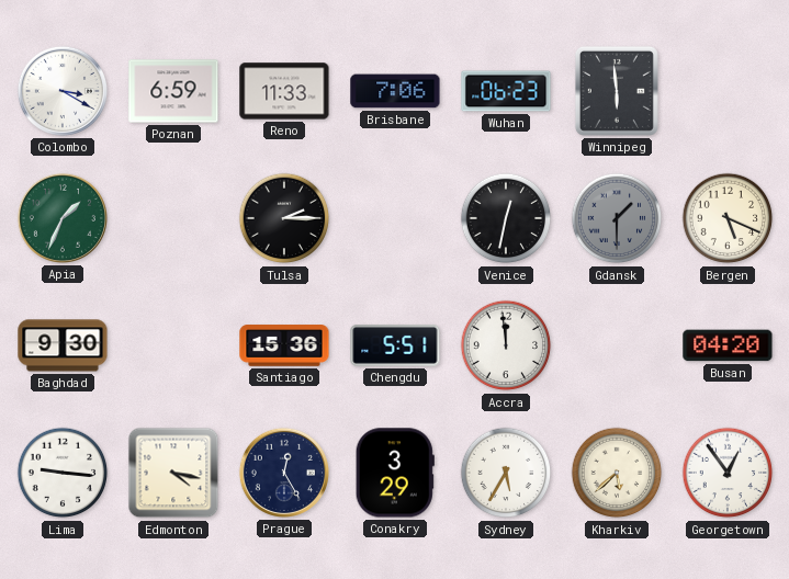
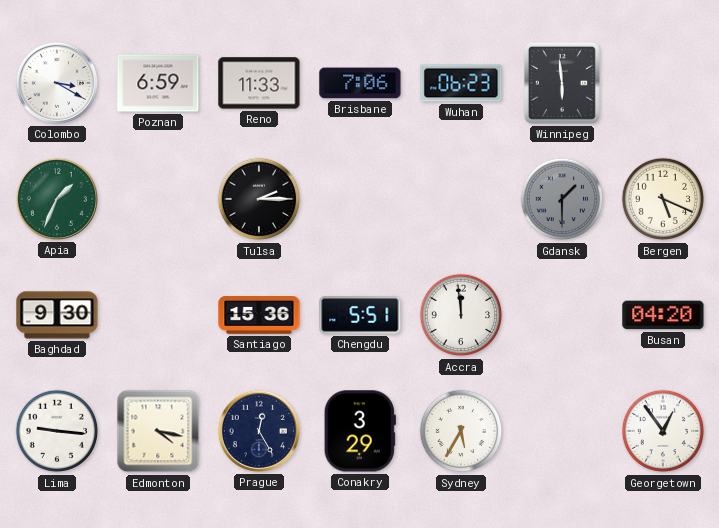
Venice: 12:32 -> none
Kharkiv: 5:38 -> none
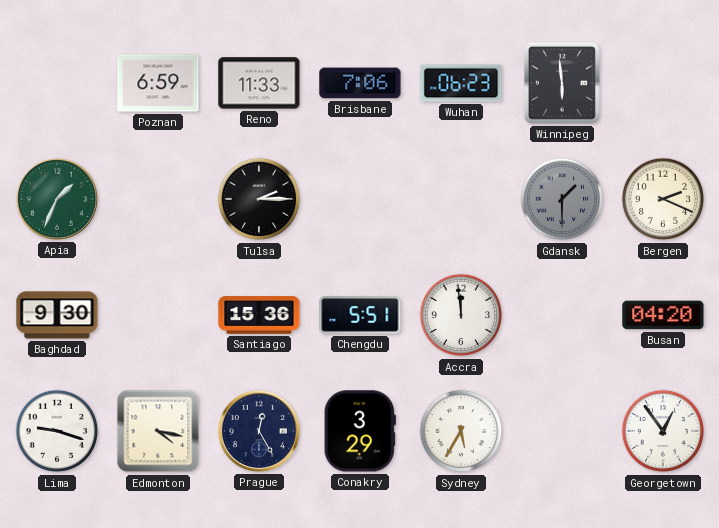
Colombo: 3:20 -> none
Bergen: 5:19 -> 2:19
Lima: 9:16 -> 9:18
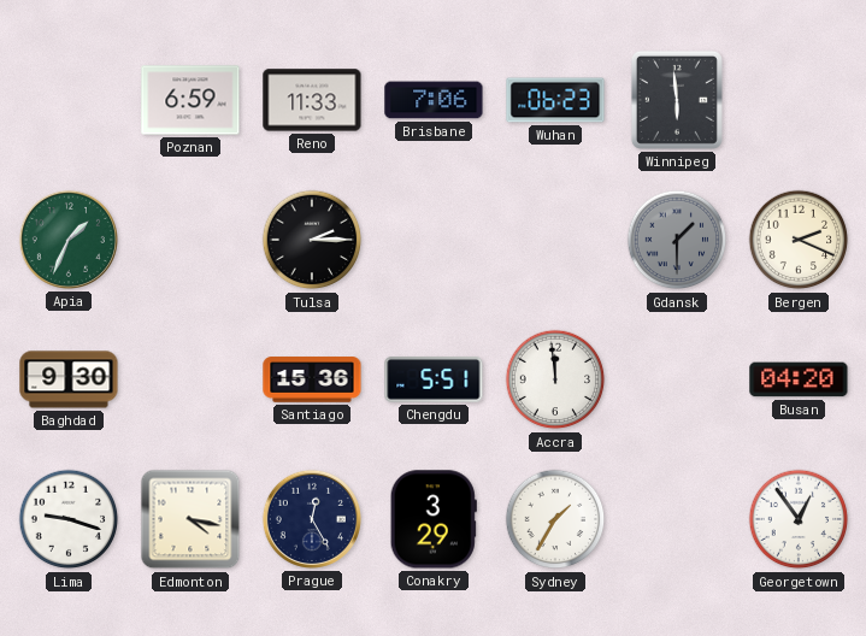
Sydney: 5:35 -> 1:35
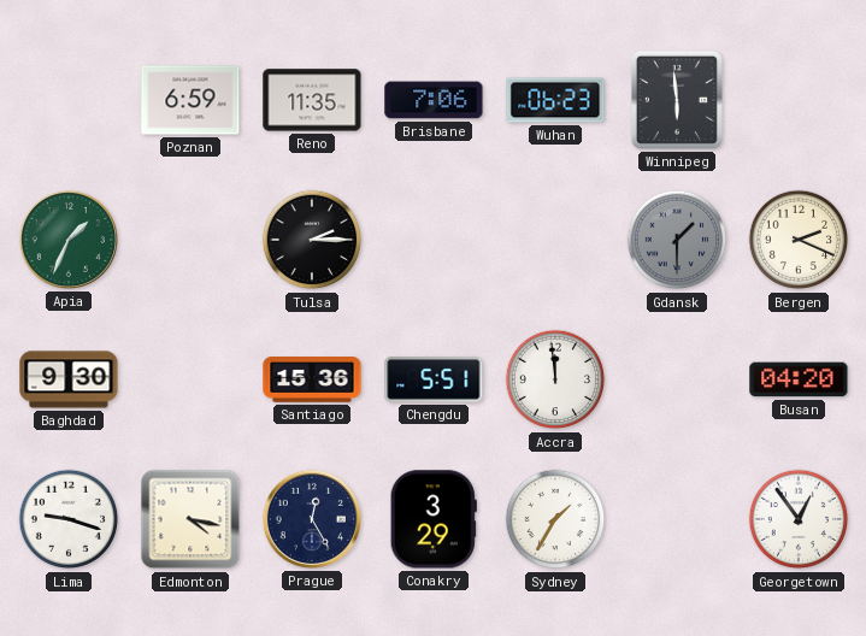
Reno: 11:33 -> 11:35
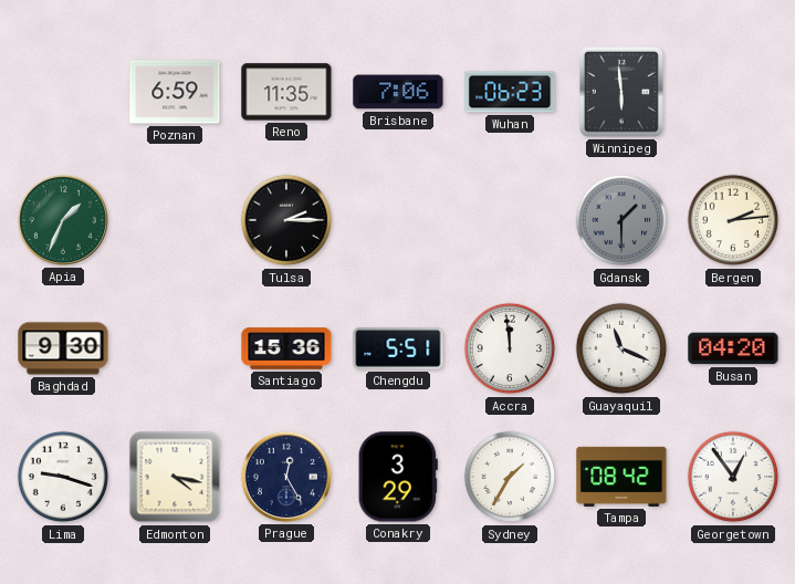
Bergen: 2:19 -> 2:14
Guayaquil: none -> 11:19
Tampa: none -> 08:42
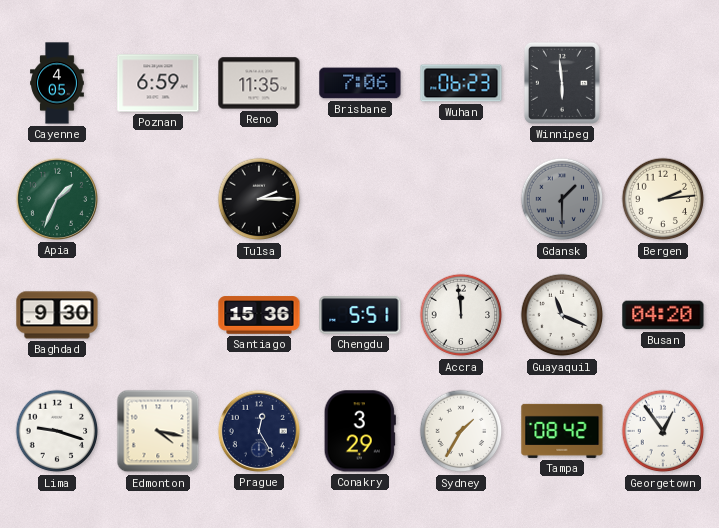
Cayenne: none -> 4:05
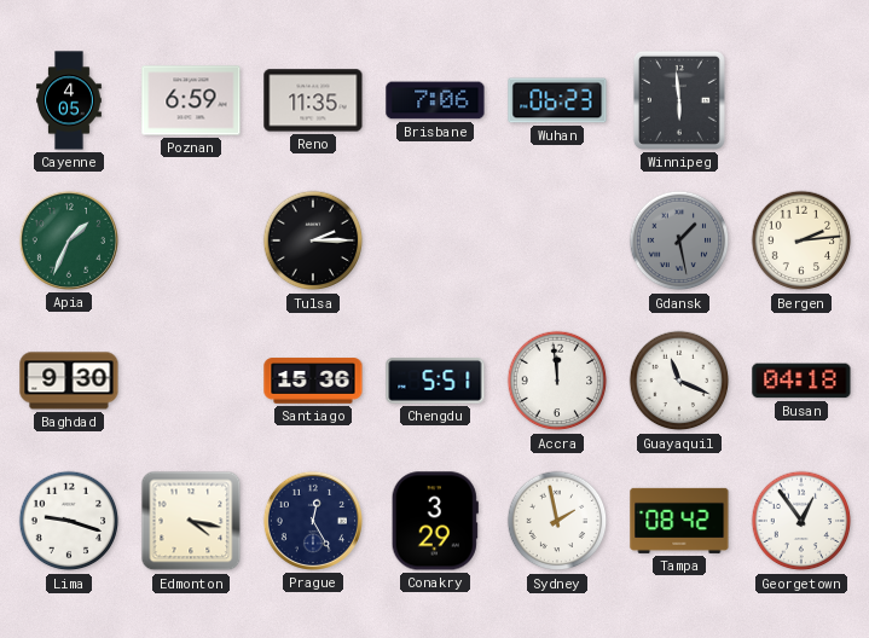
Gdansk: 1:30 -> 1:28
Busan: 04:20 -> 04:18
Sydney: 1:35 -> 1:58
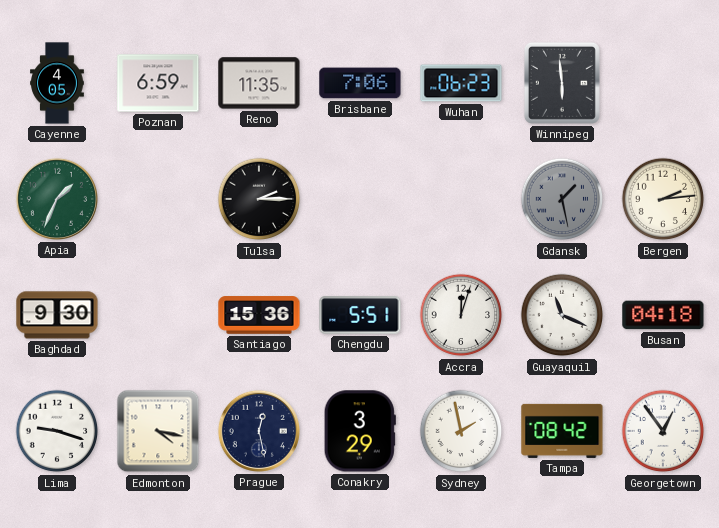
Accra: 11:59 -> 12:03
Prague: 12:25 -> 12:28
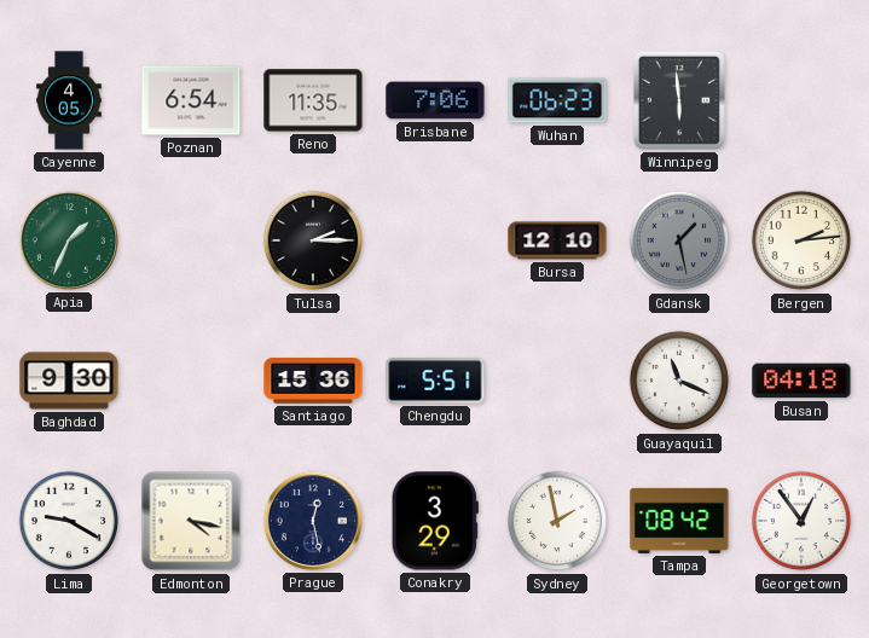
Poznan: 6:59 -> 6:54
Bursa: none -> 12:10
Accra: 12:03 -> none
Lima: 9:18 -> 9:20
